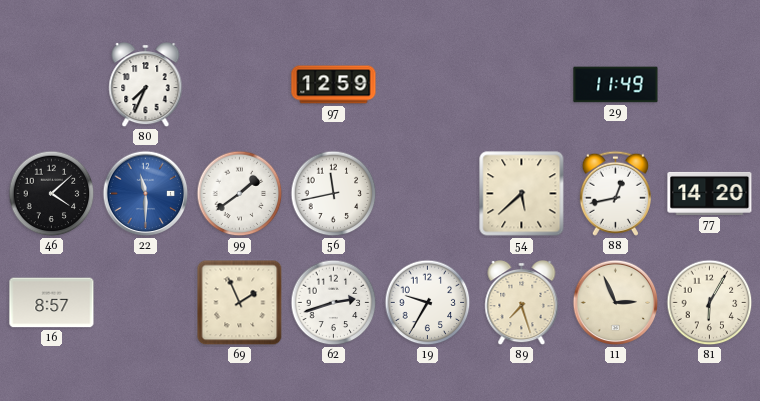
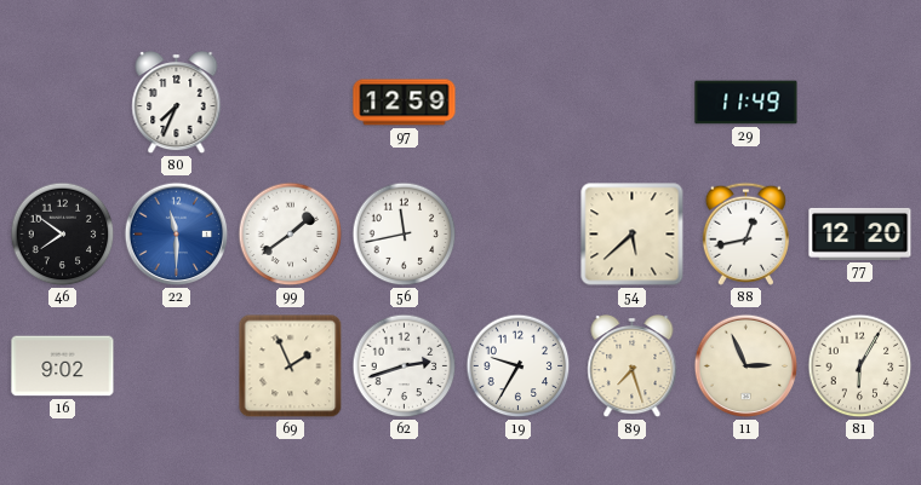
46: 4:08 -> 7:51
77: 14:20 -> 12:20
16: 8:57 -> 9:02
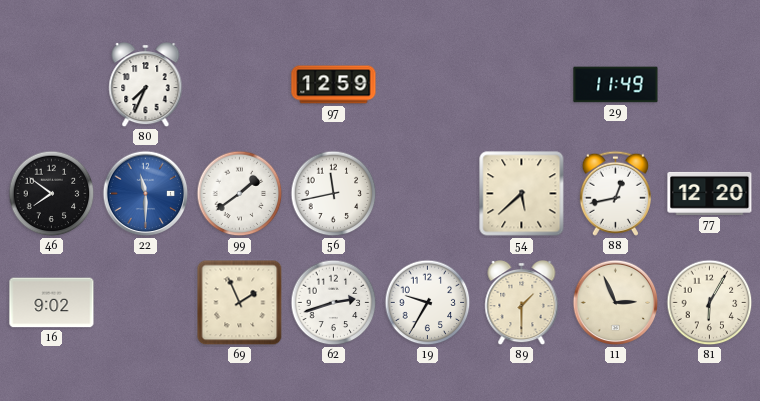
89: 7:27 -> 1:30
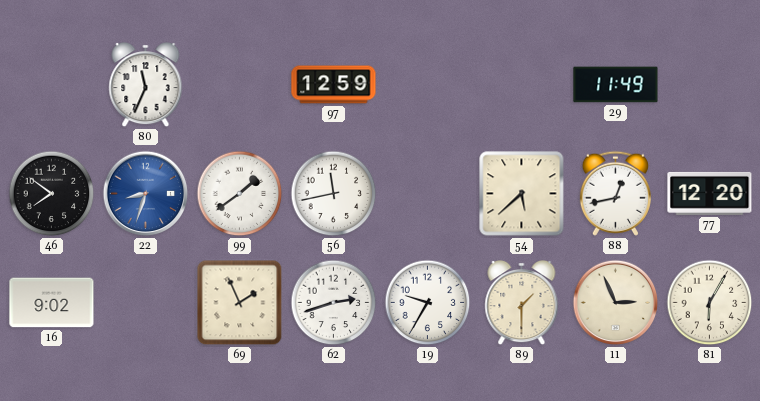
80: 7:34 -> 11:34
22: 11:30 -> 8:33
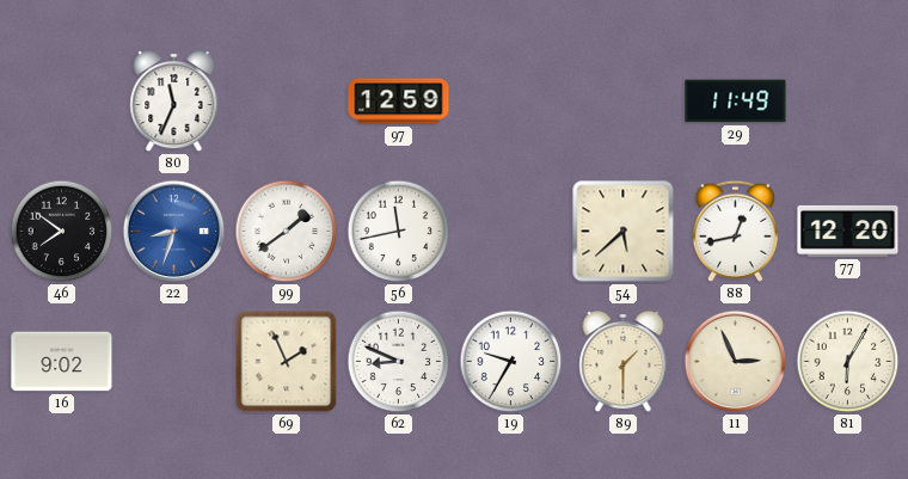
62: 2:42 -> 8:49
